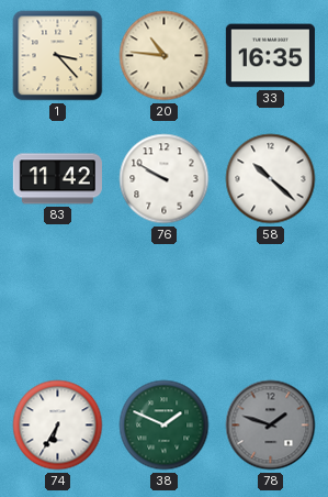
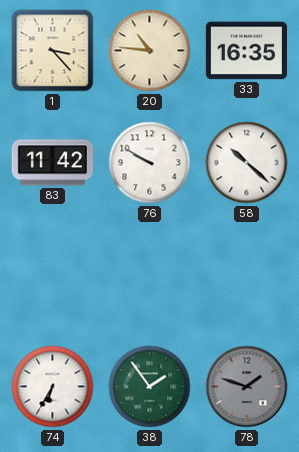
38: 1:49 -> 1:54
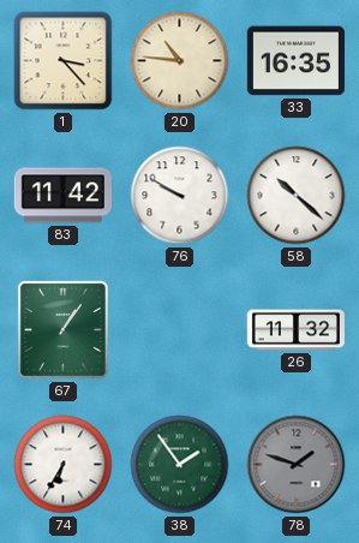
67: none -> 1:06
26: none -> 11:32
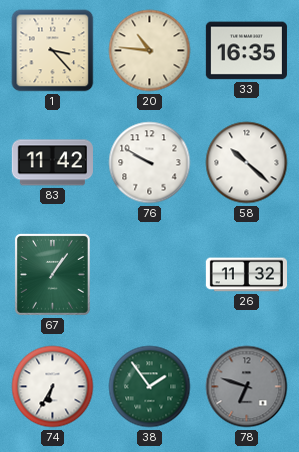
78: 1:48 -> 6:48
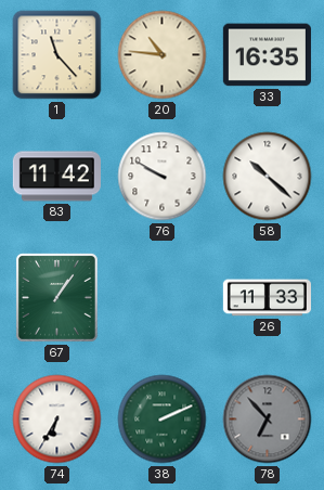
1: 3:23 -> 11:23
26: 11:32 -> 11:33
38: 1:54 -> 2:11
78: 6:48 -> 6:53
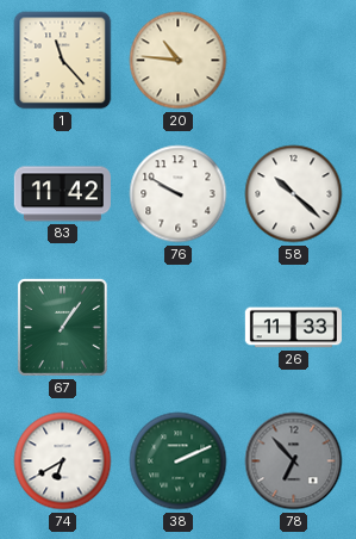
33: 16:35 -> none
74: 6:35 -> 6:40
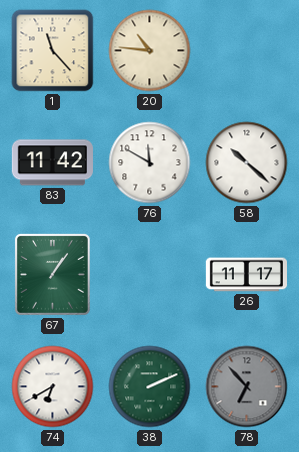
76: 9:50 -> 11:50
26: 11:33 -> 11:17
